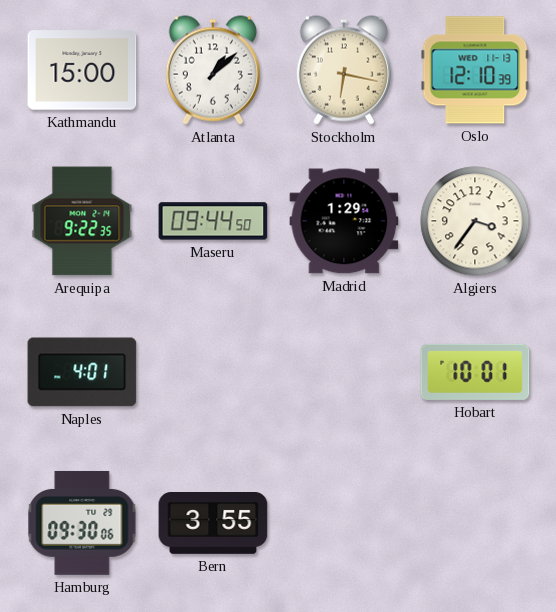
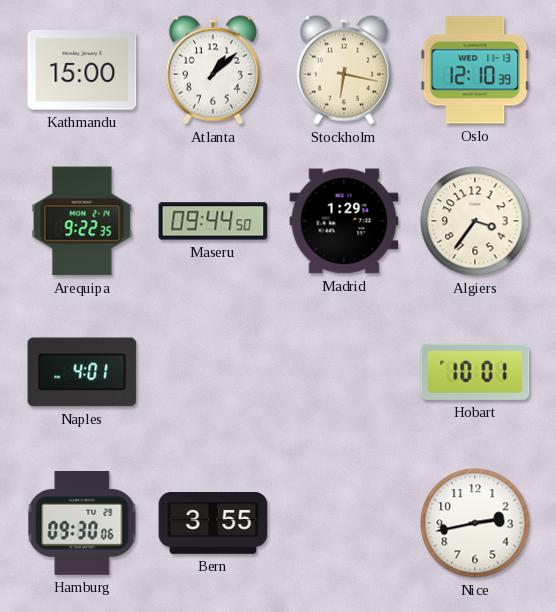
Nice: none -> 2:43
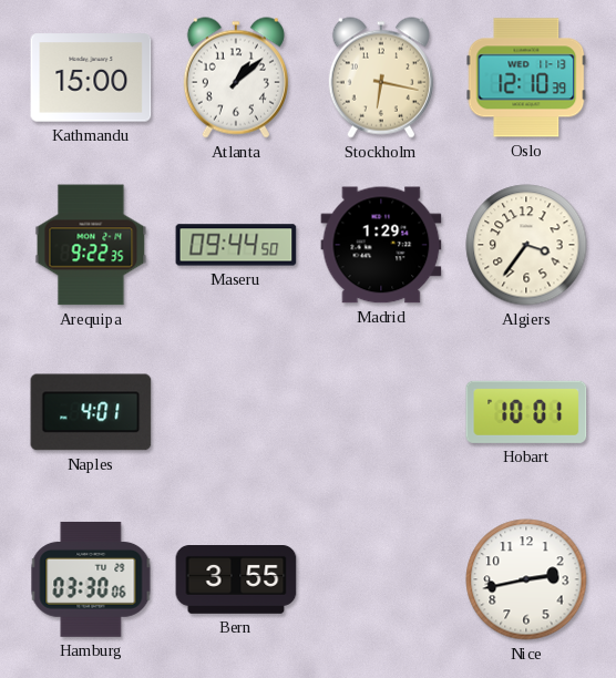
Hamburg: 09:30 -> 03:30
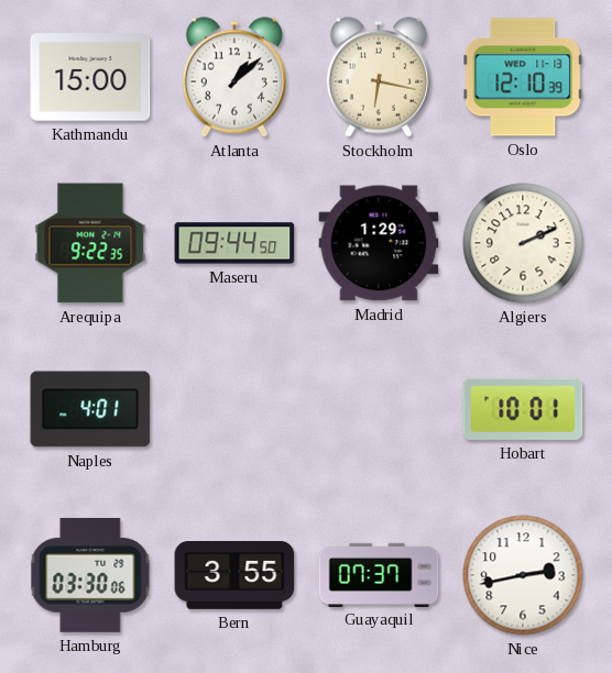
Algiers: 3:36 -> 2:11
Guayaquil: none -> 07:37
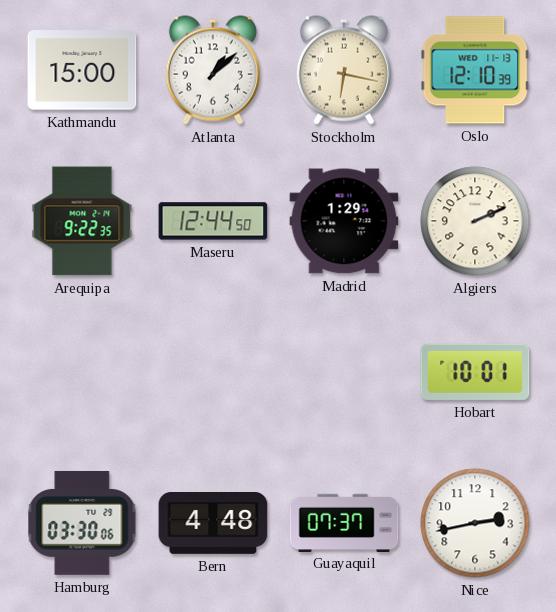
Maseru: 09:44 -> 12:44
Naples: 4:01 -> none
Bern: 3:55 -> 4:48
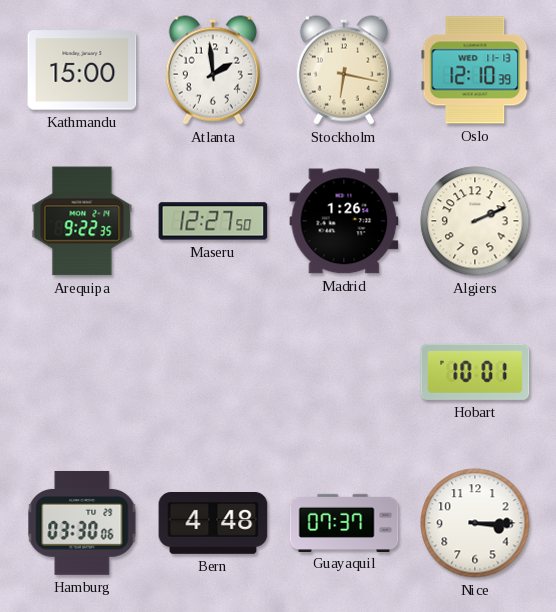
Atlanta: 1:08 -> 1:59
Maseru: 12:44 -> 12:27
Madrid: 1:29 -> 1:26
Nice: 2:43 -> 3:15
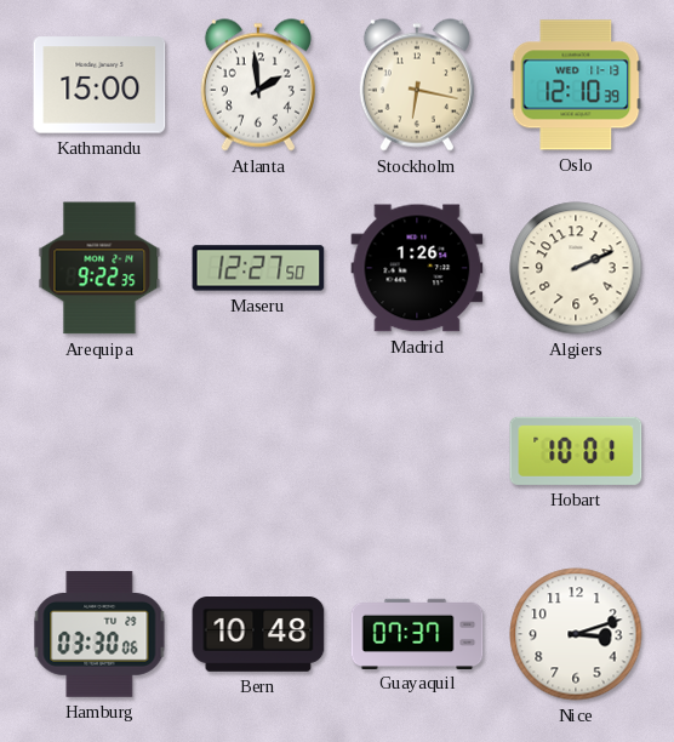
Bern: 4:48 -> 10:48
Nice: 3:15 -> 3:12
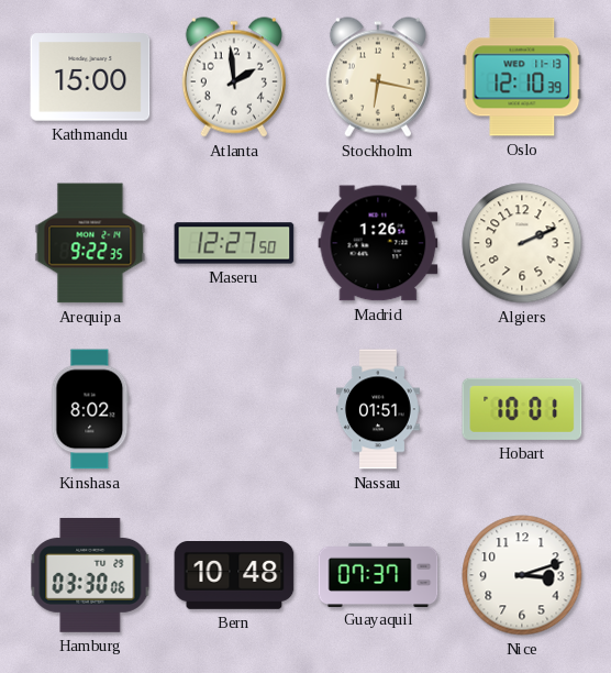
Kinshasa: none -> 8:02
Nassau: none -> 01:51
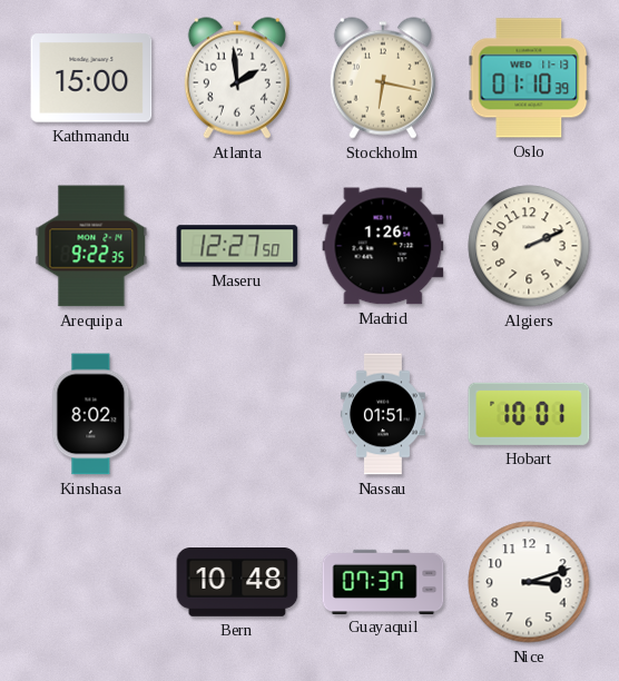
Oslo: 12:10 -> 01:10
Hamburg: 03:30 -> none
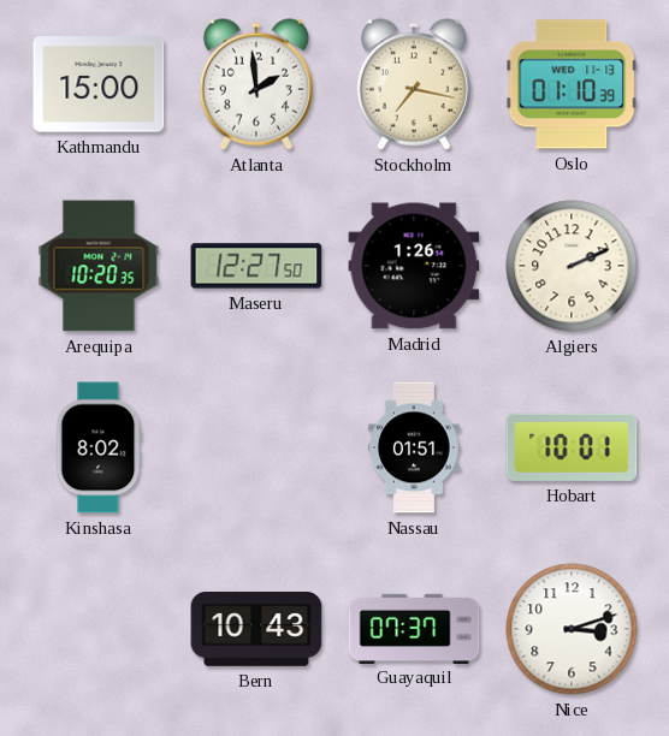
Stockholm: 6:17 -> 7:17
Arequipa: 9:22 -> 10:20
Bern: 10:48 -> 10:43
